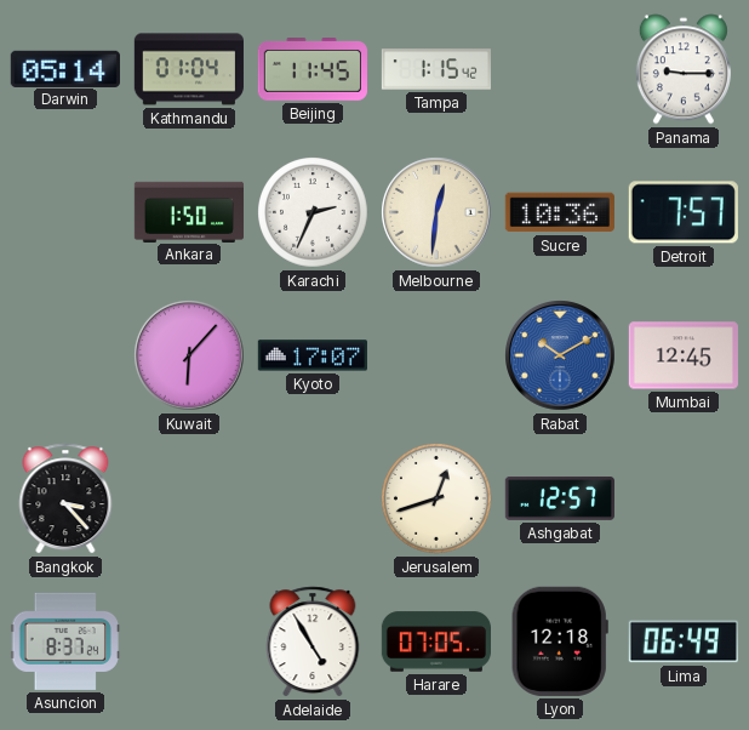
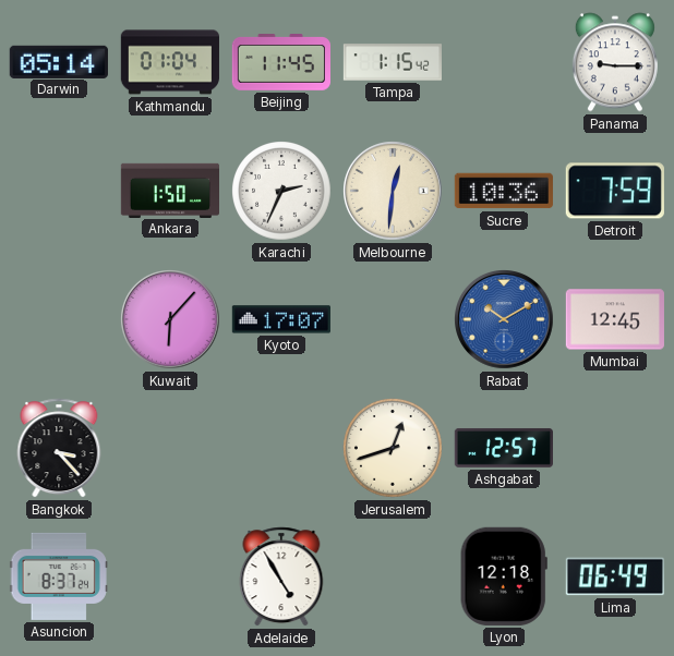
Detroit: 7:57 -> 7:59
Harare: 07:05 -> none
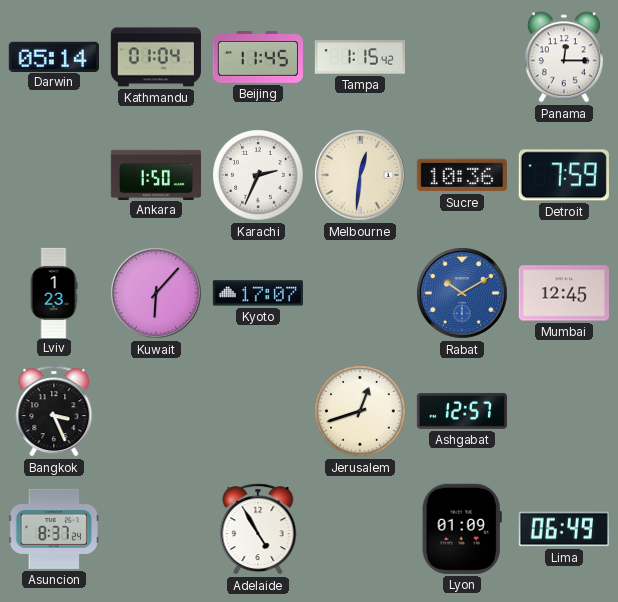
Panama: 9:15 -> 12:15
Lviv: none -> 1:23
Bangkok: 3:23 -> 3:26
Lyon: 12:18 -> 01:09
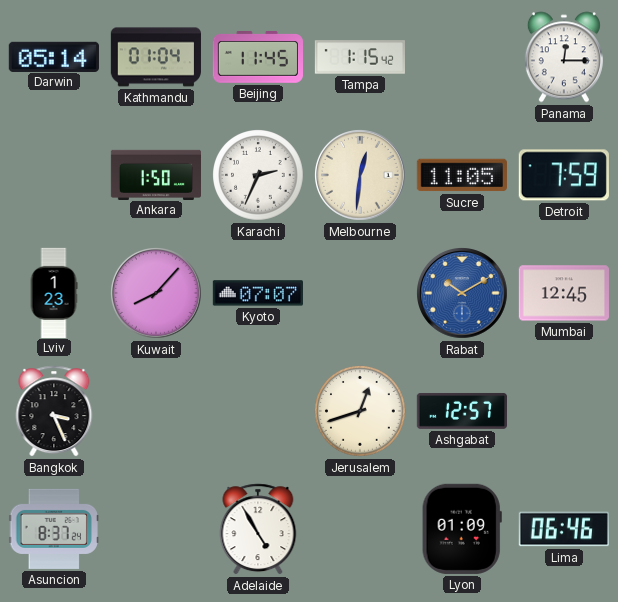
Sucre: 10:36 -> 11:05
Kuwait: 6:07 -> 8:07
Kyoto: 17:07 -> 07:07
Lima: 06:49 -> 06:46
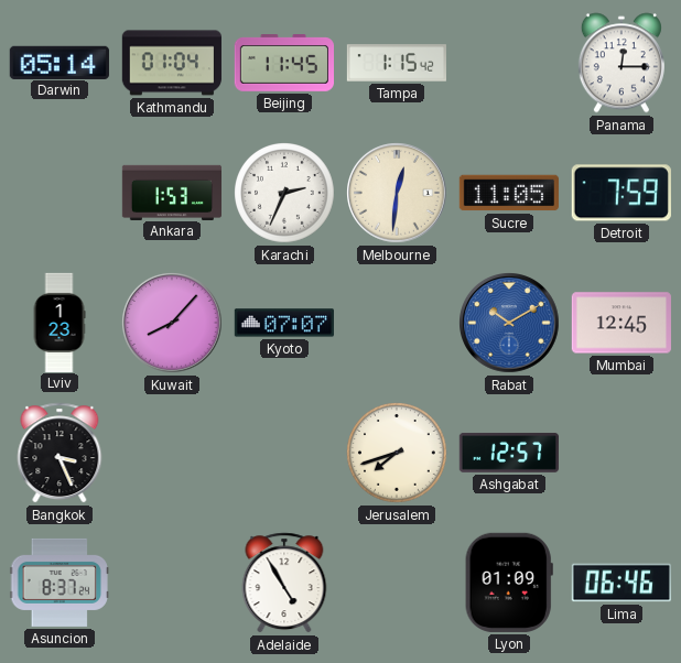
Ankara: 1:50 -> 1:53
Jerusalem: 12:42 -> 7:42
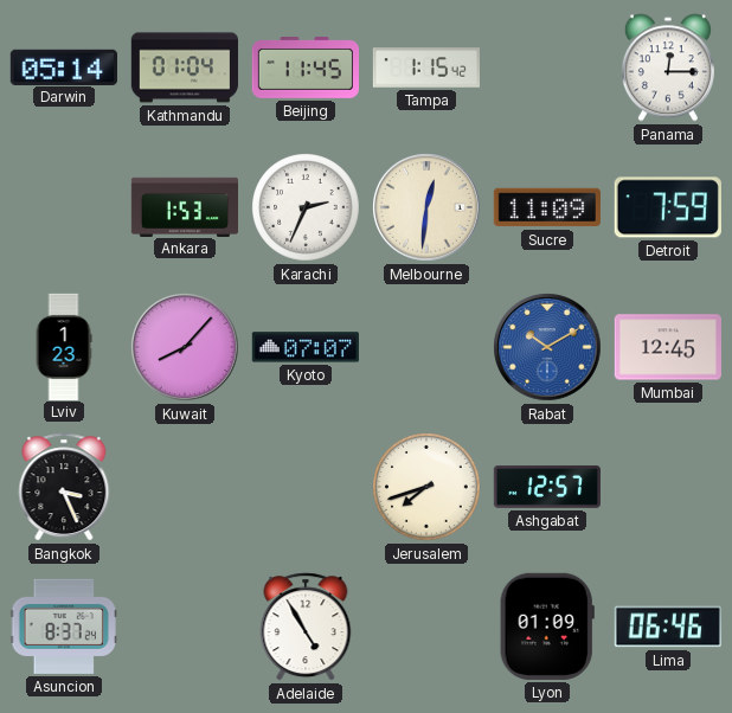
Sucre: 11:05 -> 11:09
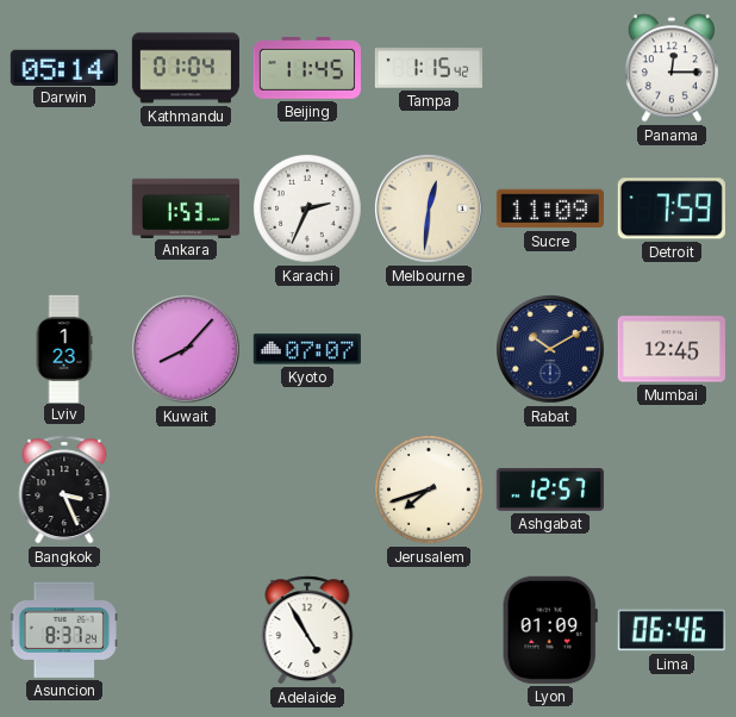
Rabat dial: blue -> navy
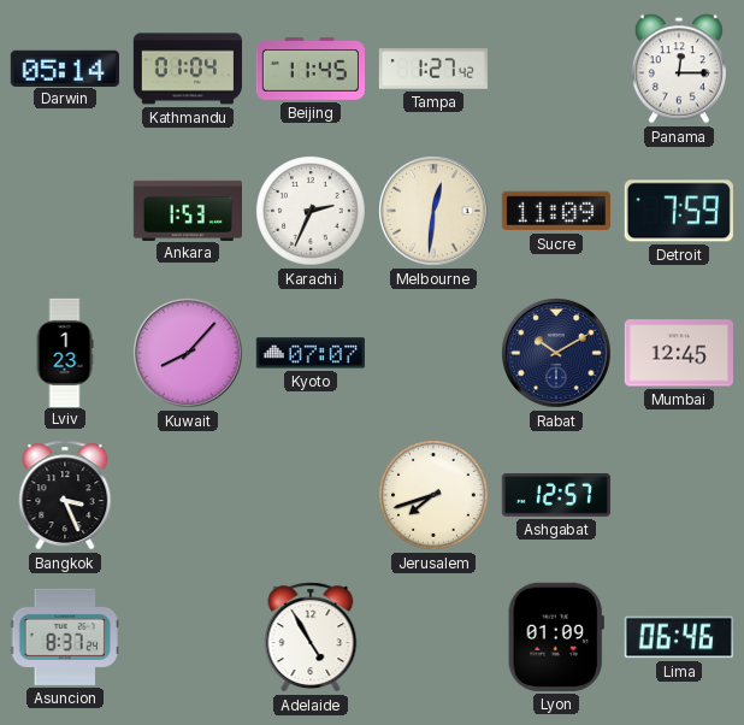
Tampa: 1:15 -> 1:27
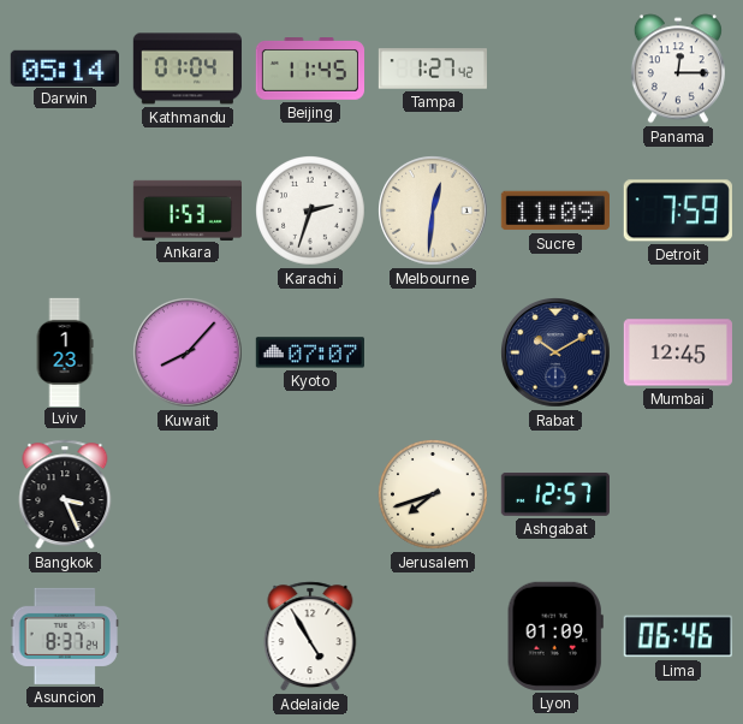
Karachi: 2:34 -> 2:33
